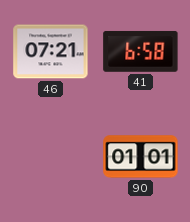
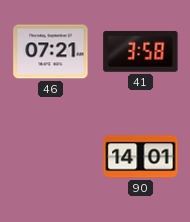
41: 6:58 -> 3:58
90: 01:01 -> 14:01
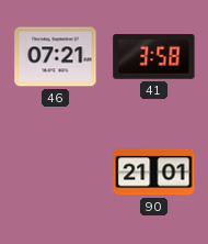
90: 14:01 -> 21:01
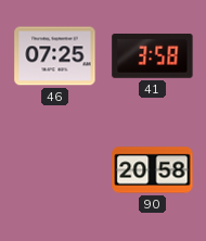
46: 07:21 -> 07:25
90: 21:01 -> 20:58
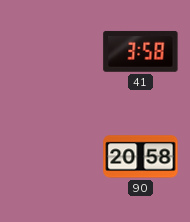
46: 07:25 -> none
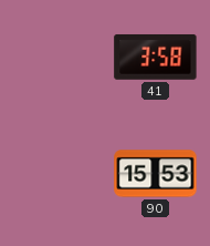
90: 20:58 -> 15:53
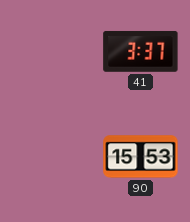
41: 3:58 -> 3:37
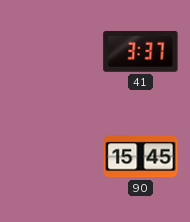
90: 15:53 -> 15:45
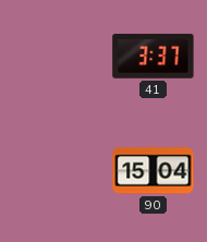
90: 15:45 -> 15:04
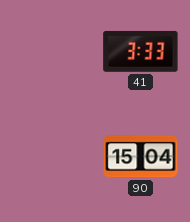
41: 3:37 -> 3:33
